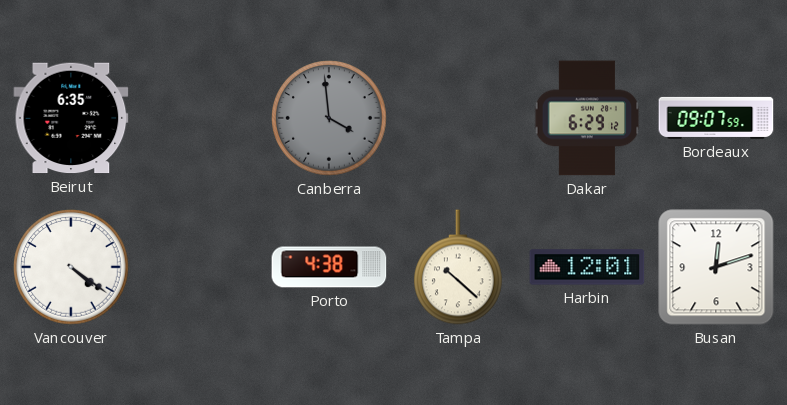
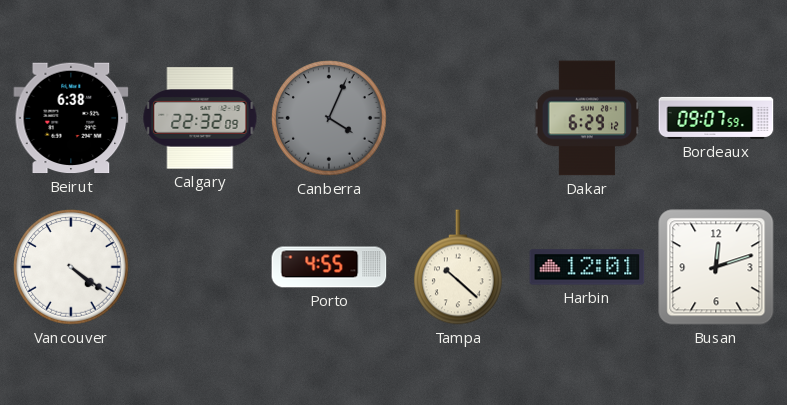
Beirut: 6:35 -> 6:38
Calgary: none -> 22:32
Canberra: 3:59 -> 4:04
Porto: 4:38 -> 4:55
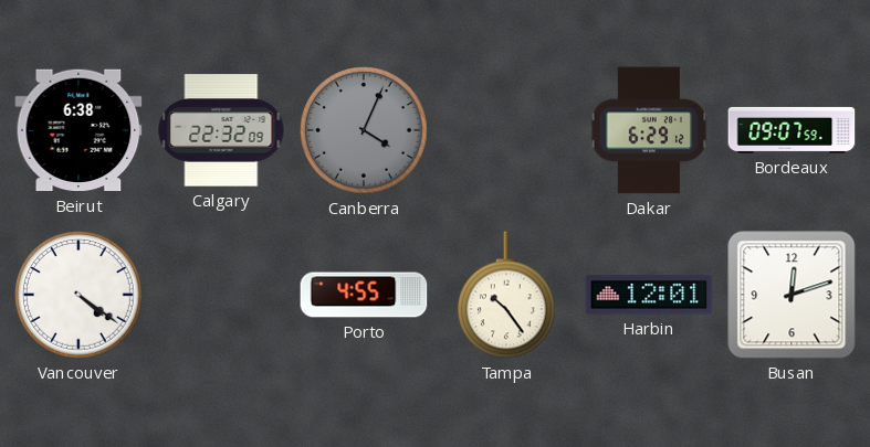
Tampa: 10:22 -> 10:24
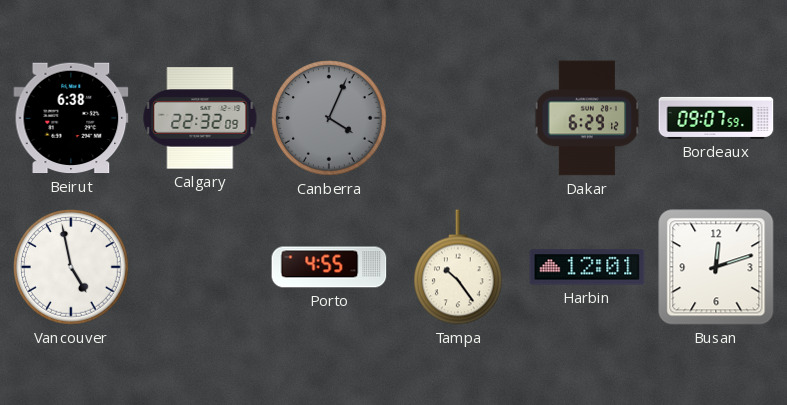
Vancouver: 4:21 -> 4:58
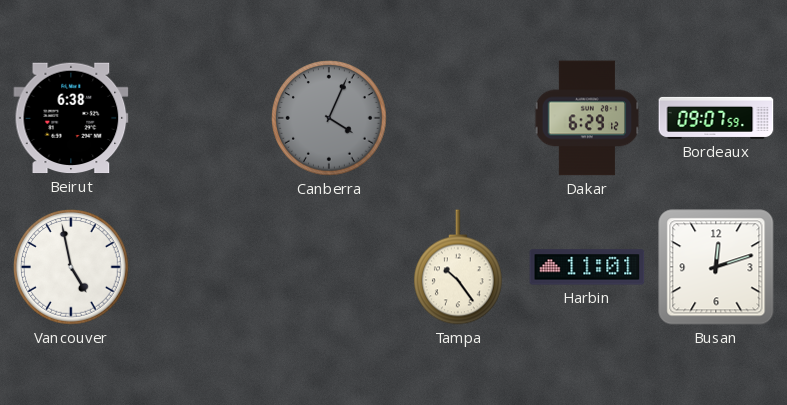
Calgary: 22:32 -> none
Porto: 4:55 -> none
Harbin: 12:01 -> 11:01
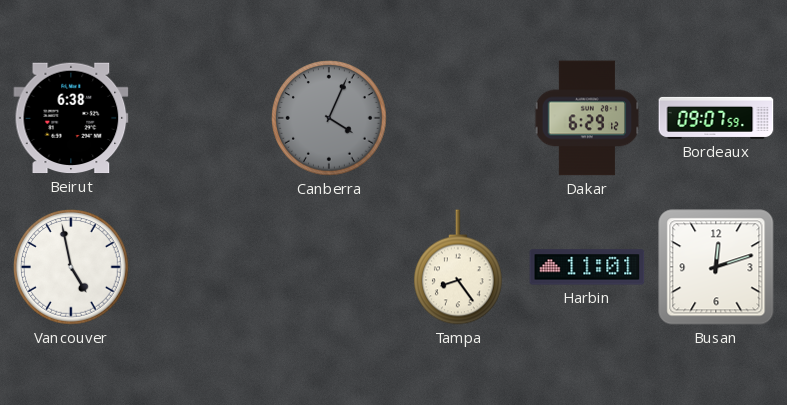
Tampa: 10:24 -> 8:24
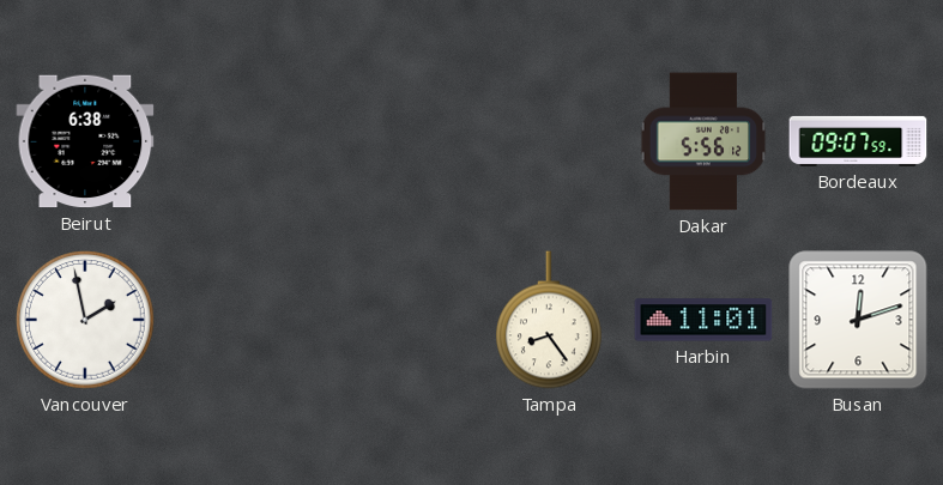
Canberra: 4:04 -> none
Dakar: 6:29 -> 5:56
Vancouver: 4:58 -> 1:58
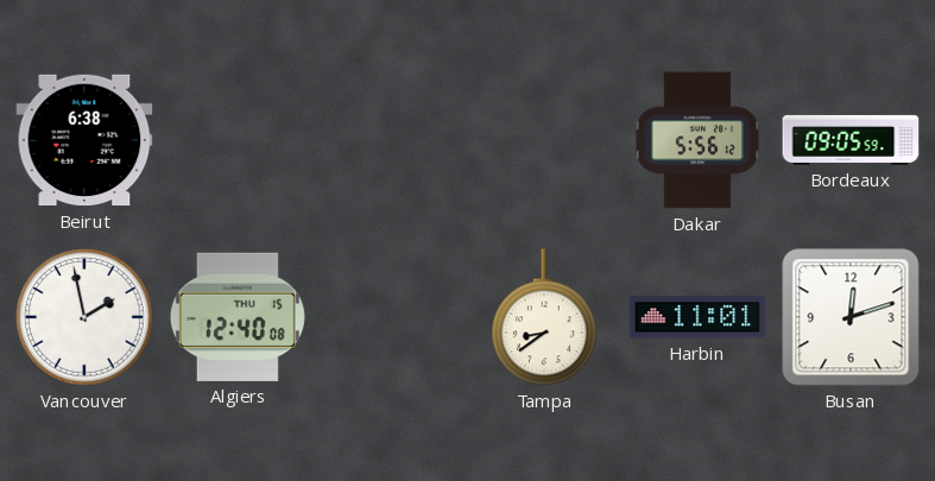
Bordeaux: 09:07 -> 09:05
Algiers: none -> 12:40
Tampa: 8:24 -> 8:39
